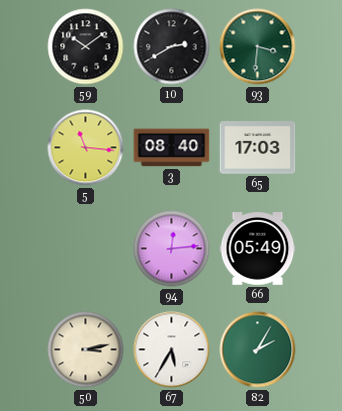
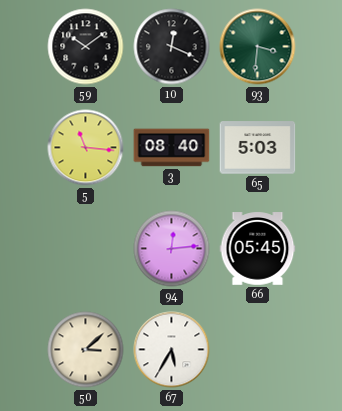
10: 2:40 -> 12:19
65: 17:03 -> 5:03
66: 05:49 -> 05:45
50: 3:13 -> 3:08
82: 2:05 -> none
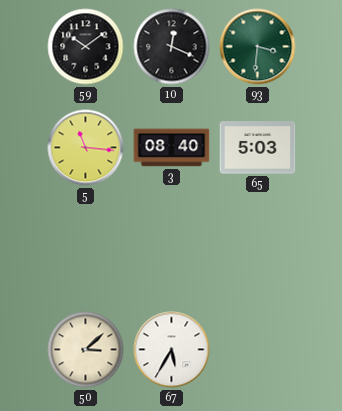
94: 12:14 -> none
66: 05:45 -> none
